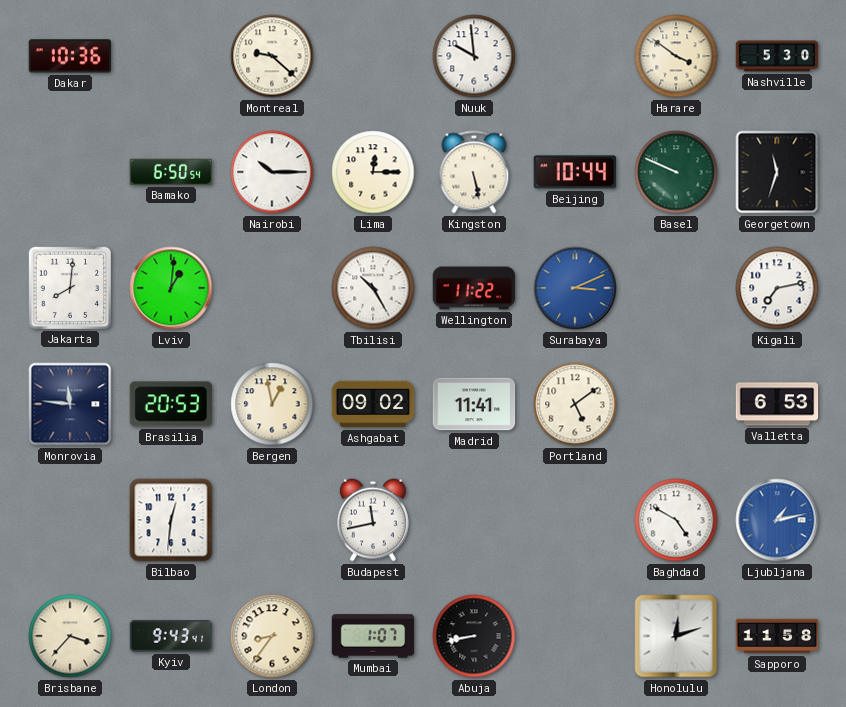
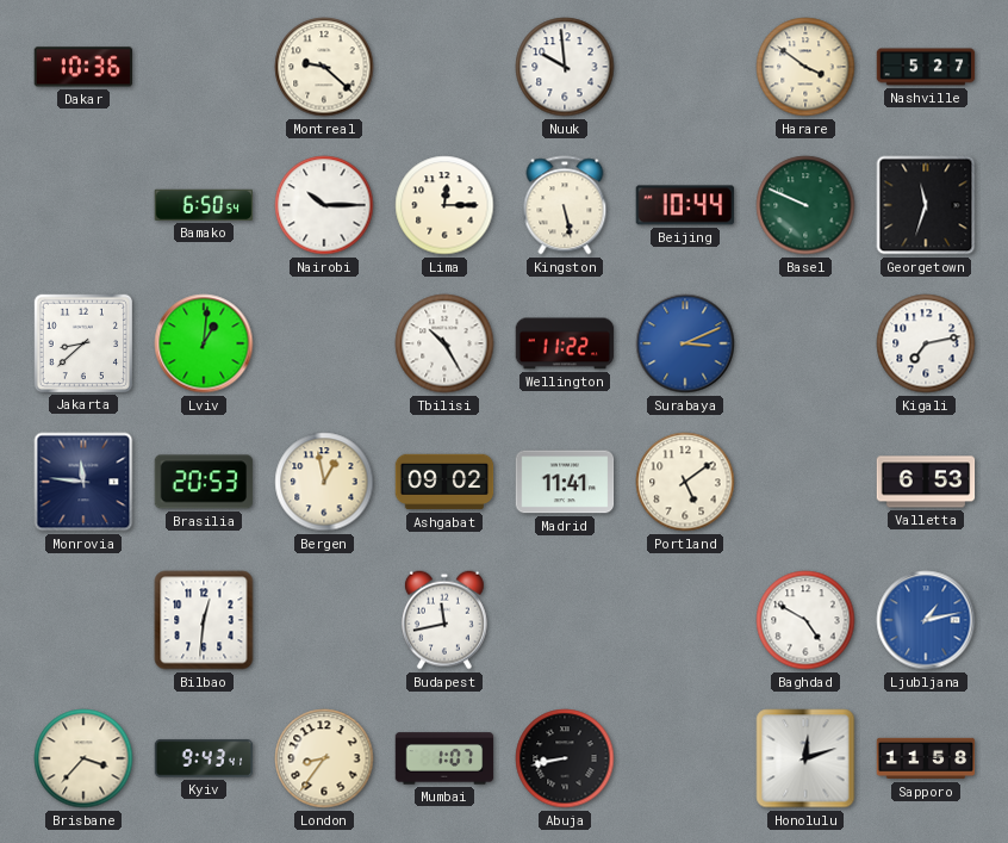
Nashville: 5:30 -> 5:27
Jakarta: 8:01 -> 8:38
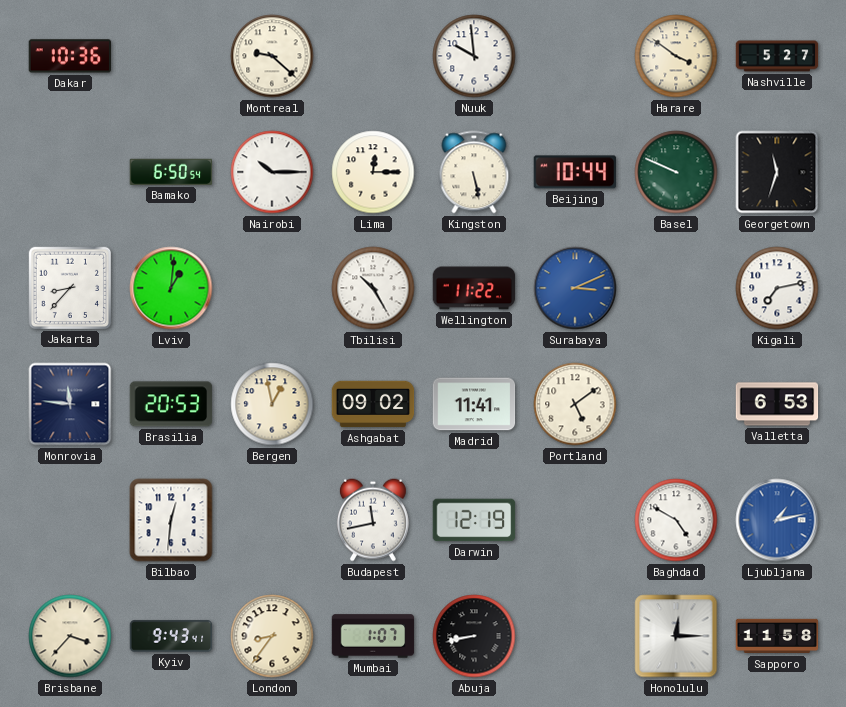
Jakarta: 8:38 -> 8:37
Darwin: none -> 12:19
Honolulu: 12:12 -> 12:15
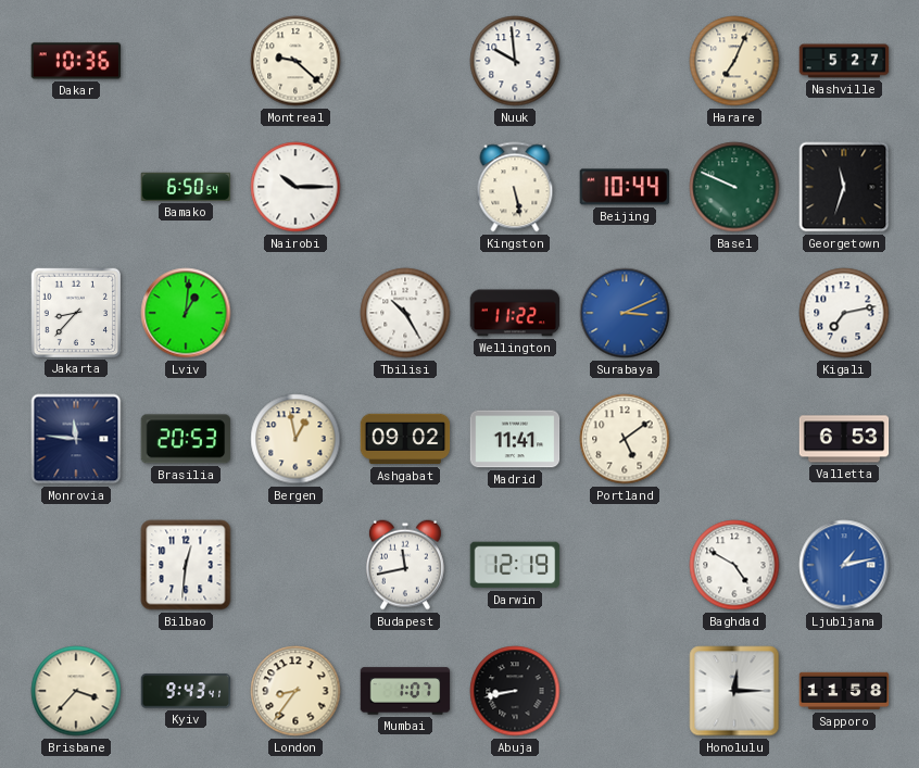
Harare: 3:51 -> 7:04
Lima: 12:15 -> none
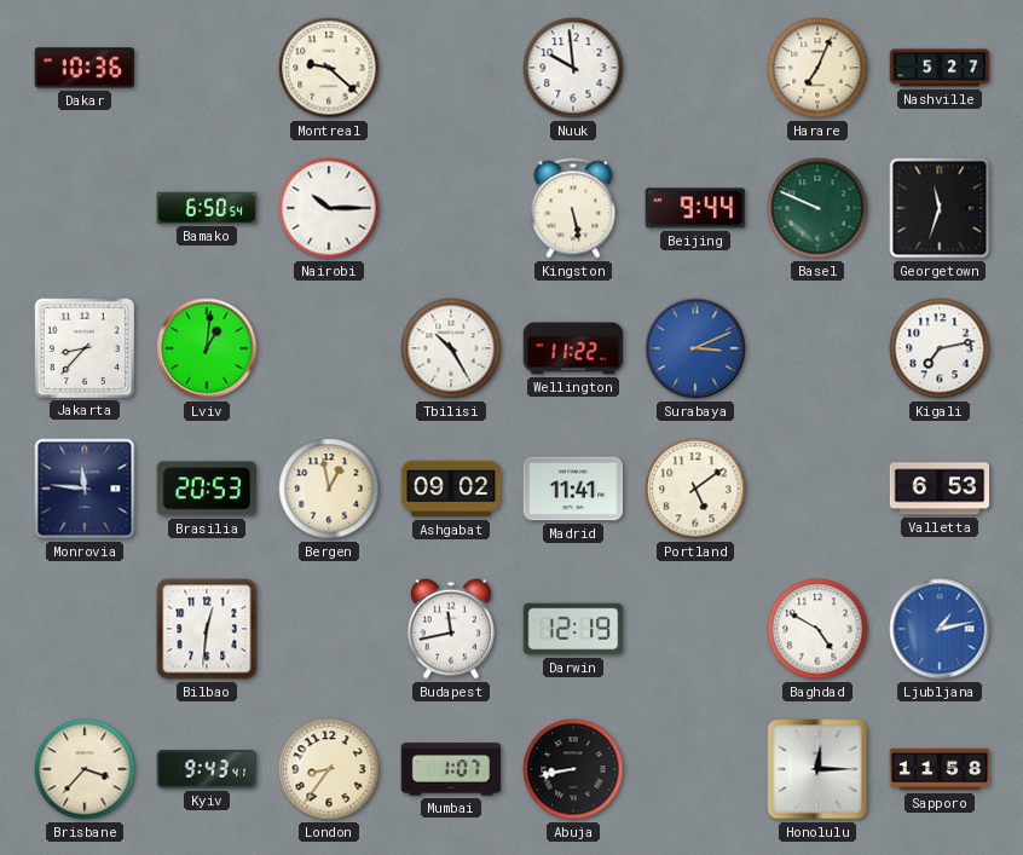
Beijing: 10:44 -> 9:44
